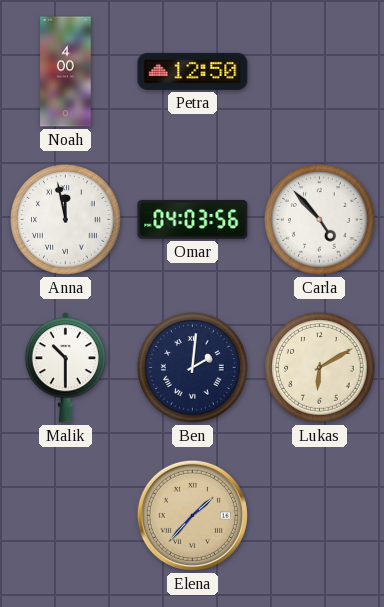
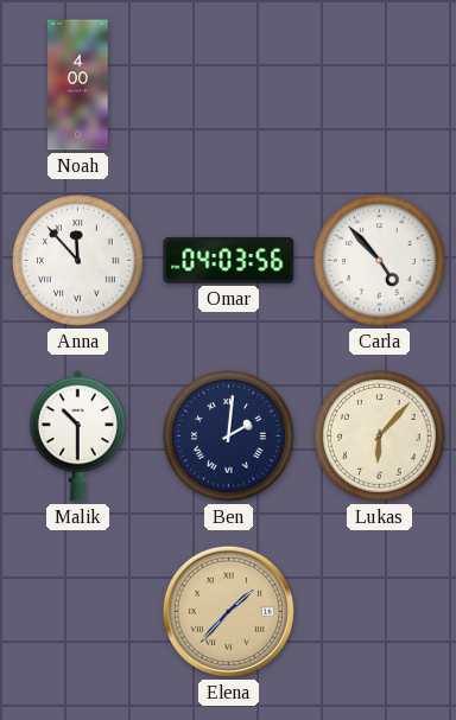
Petra: 12:50 -> none
Anna: 11:58 -> 11:53
Lukas: 6:10 -> 6:07
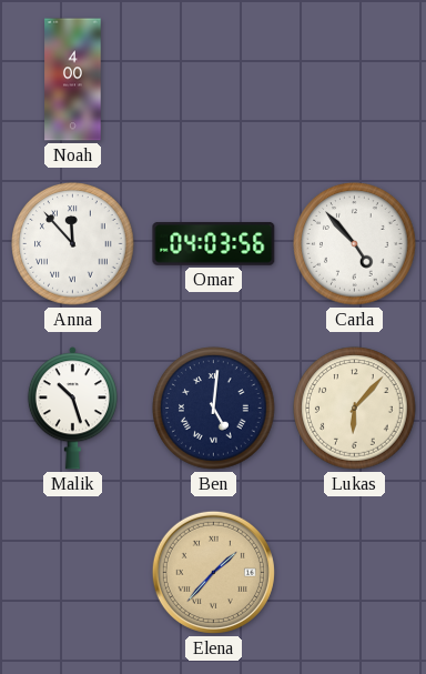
Malik: 10:30 -> 10:27
Ben: 2:01 -> 5:01
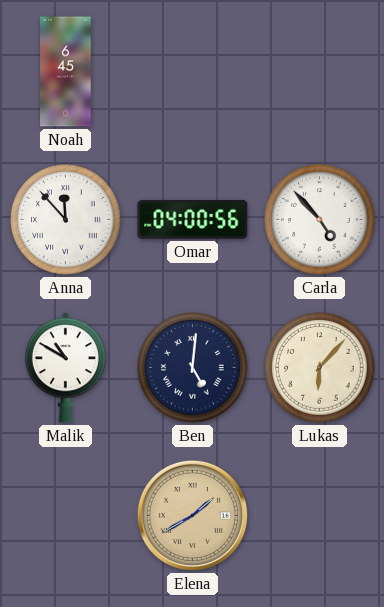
Noah: 4:00 -> 6:45
Omar: 04:03 -> 04:00
Malik: 10:27 -> 10:50
Elena: 1:37 -> 1:40
